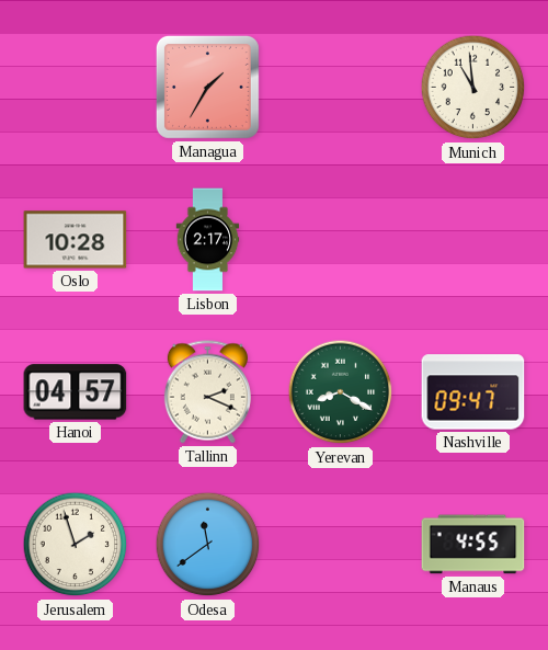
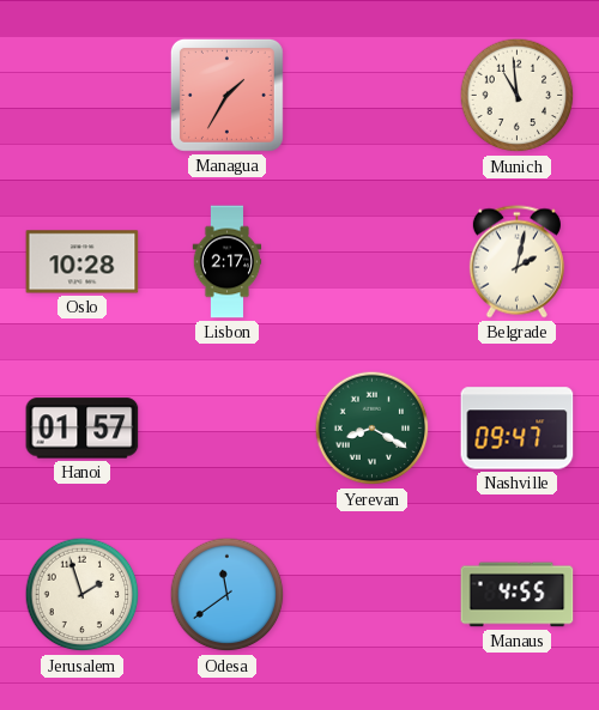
Belgrade: none -> 2:02
Hanoi: 04:57 -> 01:57
Tallinn: 2:19 -> none
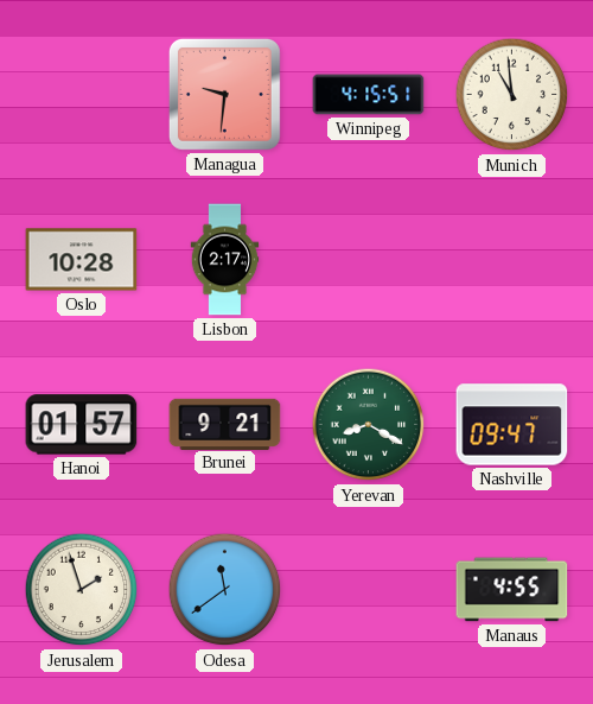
Managua: 1:35 -> 9:31
Winnipeg: none -> 4:15
Belgrade: 2:02 -> none
Brunei: none -> 9:21
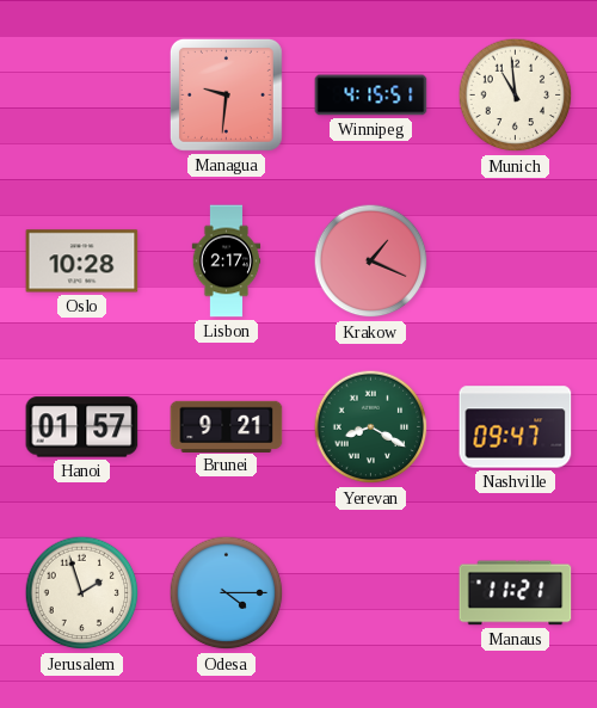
Krakow: none -> 1:19
Odesa: 11:39 -> 4:15
Manaus: 4:55 -> 11:21
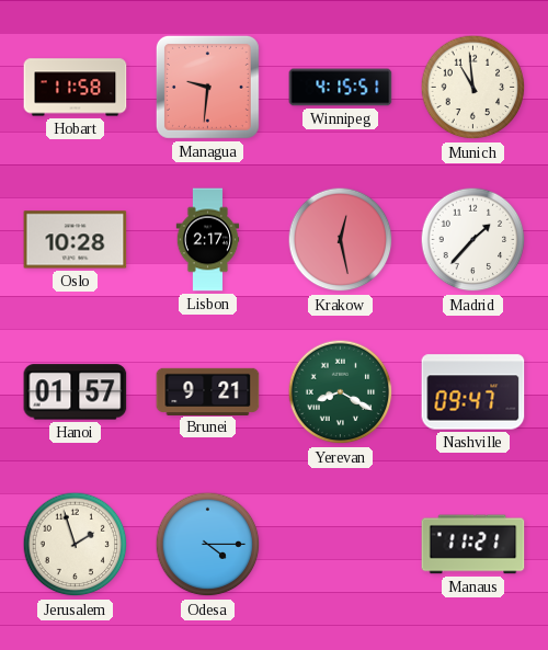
Hobart: none -> 11:58
Krakow: 1:19 -> 12:28
Madrid: none -> 1:37
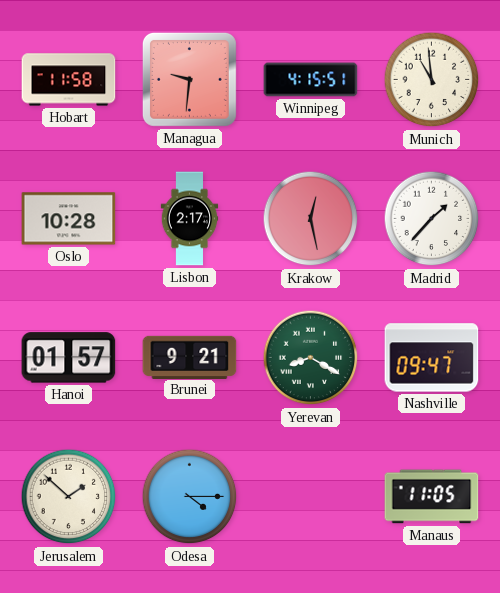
Jerusalem: 1:57 -> 1:52
Manaus: 11:21 -> 11:05
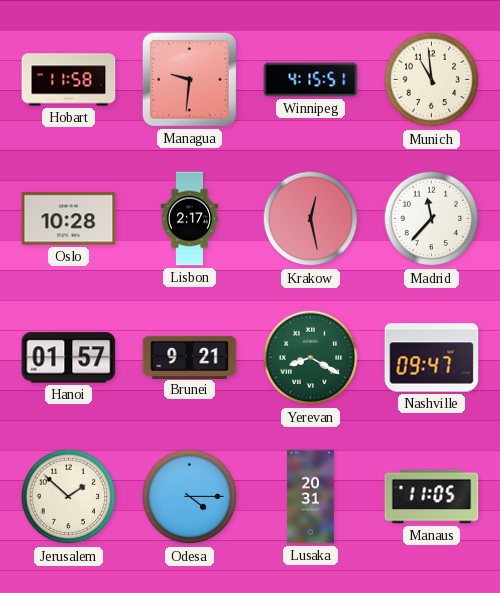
Madrid: 1:37 -> 11:37
Lusaka: none -> 20:31
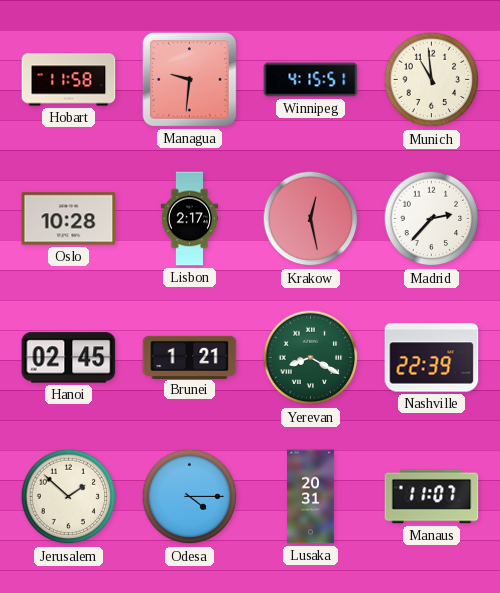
Madrid: 11:37 -> 2:37
Hanoi: 01:57 -> 02:45
Brunei: 9:21 -> 1:21
Nashville: 09:47 -> 22:39
Manaus: 11:05 -> 11:07
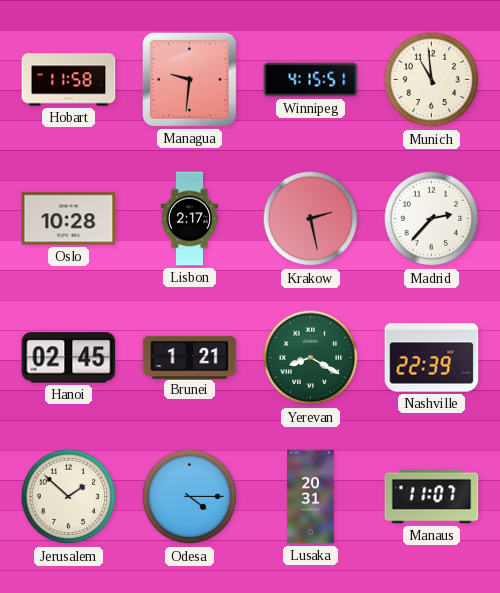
Krakow: 12:28 -> 2:28
